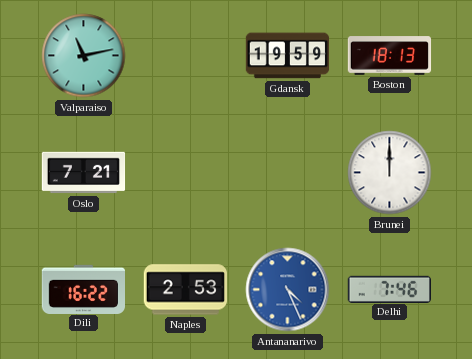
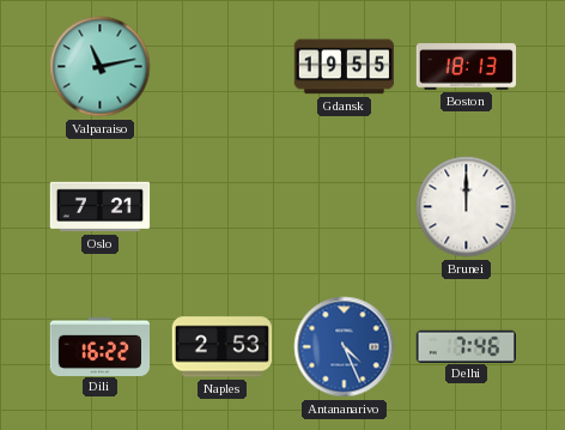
Gdansk: 19:59 -> 19:55
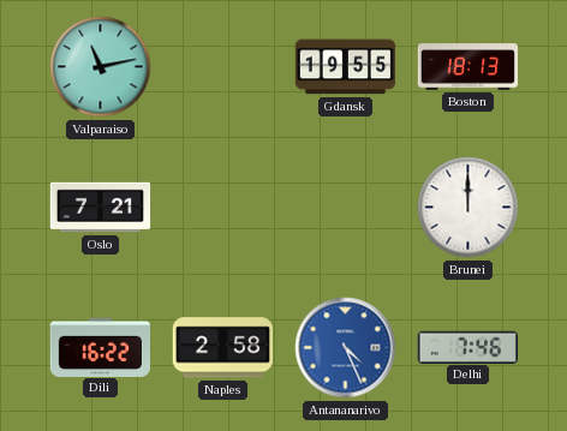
Naples: 2:53 -> 2:58
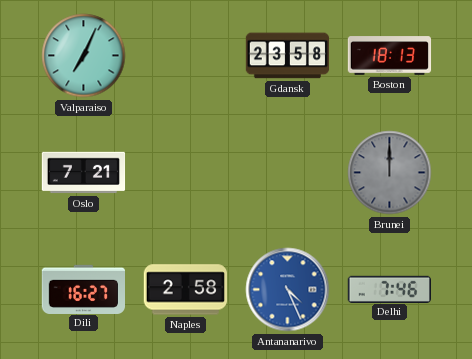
Valparaiso: 11:13 -> 7:04
Gdansk: 19:55 -> 23:58
Brunei dial: white -> grey
Dili: 16:22 -> 16:27
